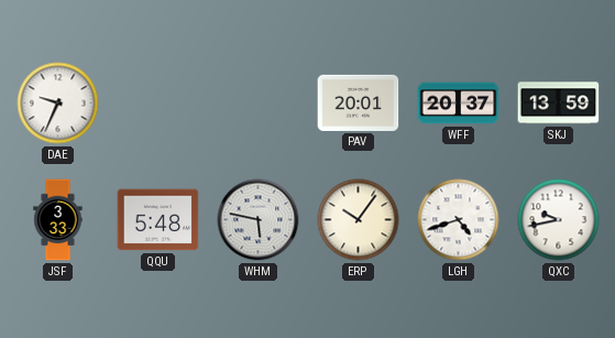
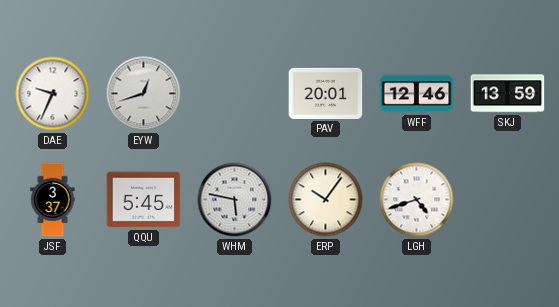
EYW: none -> 12:42
WFF: 20:37 -> 12:46
JSF: 3:33 -> 3:37
QQU: 5:48 -> 5:45
QXC: 9:43 -> none
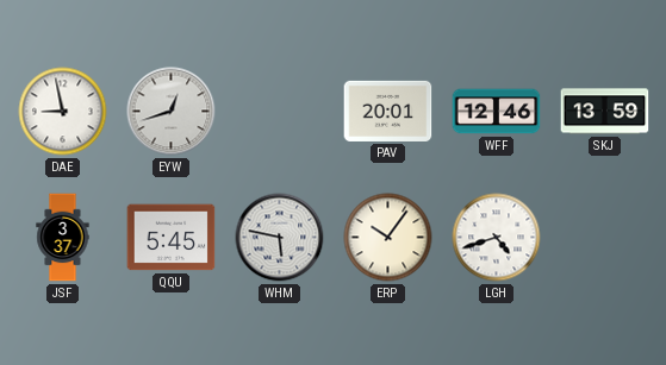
DAE: 9:34 -> 8:58
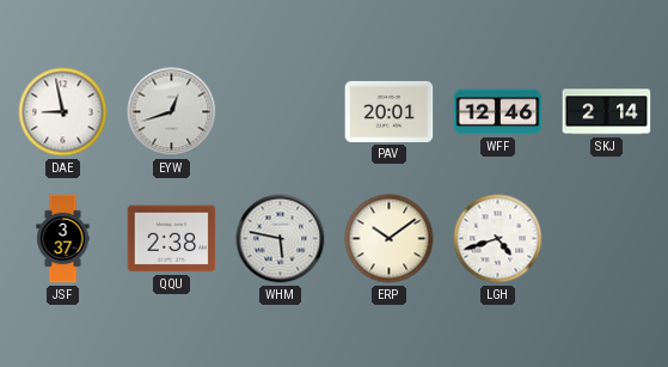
SKJ: 13:59 -> 2:14
QQU: 5:45 -> 2:38
ERP: 10:06 -> 10:09
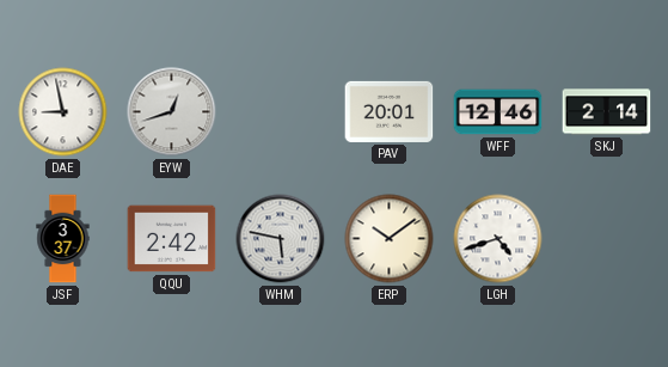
QQU: 2:38 -> 2:42
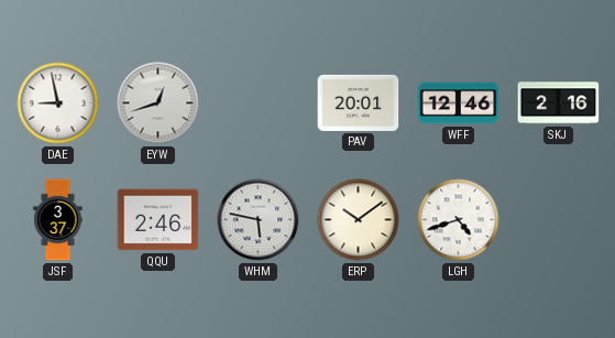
SKJ: 2:14 -> 2:16
QQU: 2:42 -> 2:46
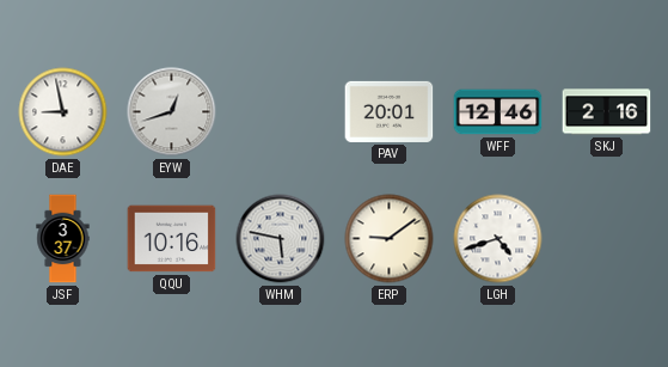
QQU: 2:46 -> 10:16
ERP: 10:09 -> 9:09
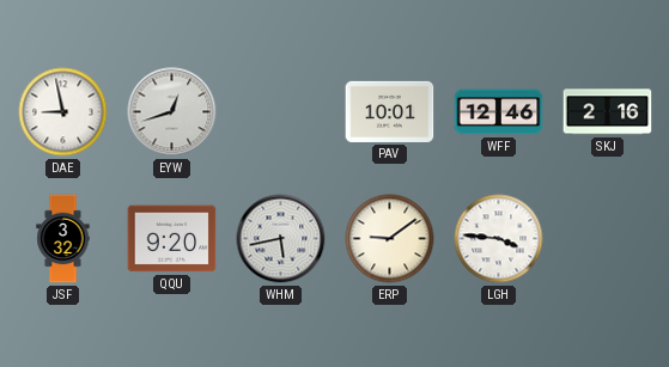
PAV: 20:01 -> 10:01
JSF: 3:37 -> 3:32
QQU: 10:16 -> 9:20
WHM: 5:47 -> 5:43
LGH: 4:42 -> 3:46
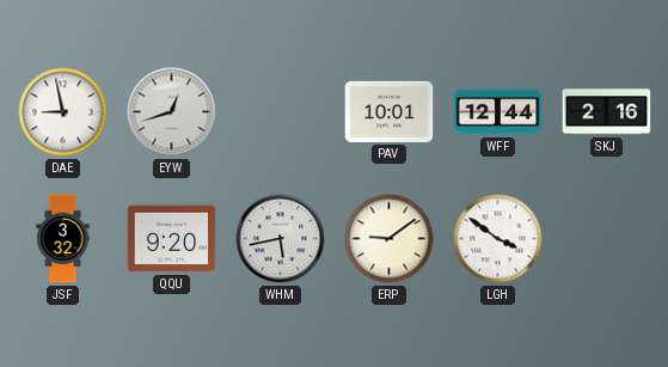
WFF: 12:46 -> 12:44
LGH: 3:46 -> 3:51
